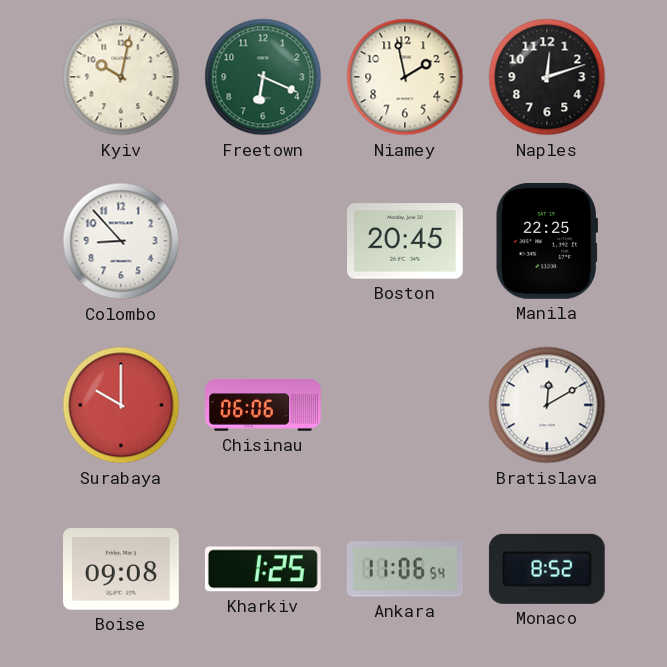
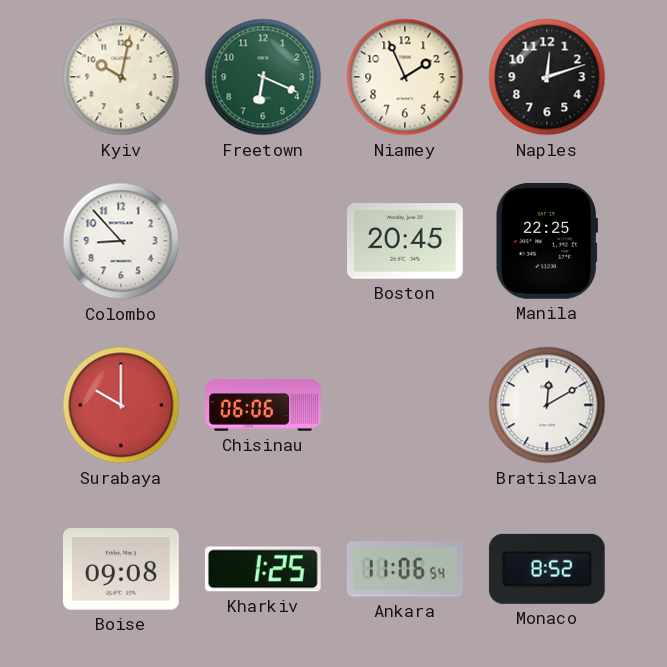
Niamey: 1:58 -> 1:56
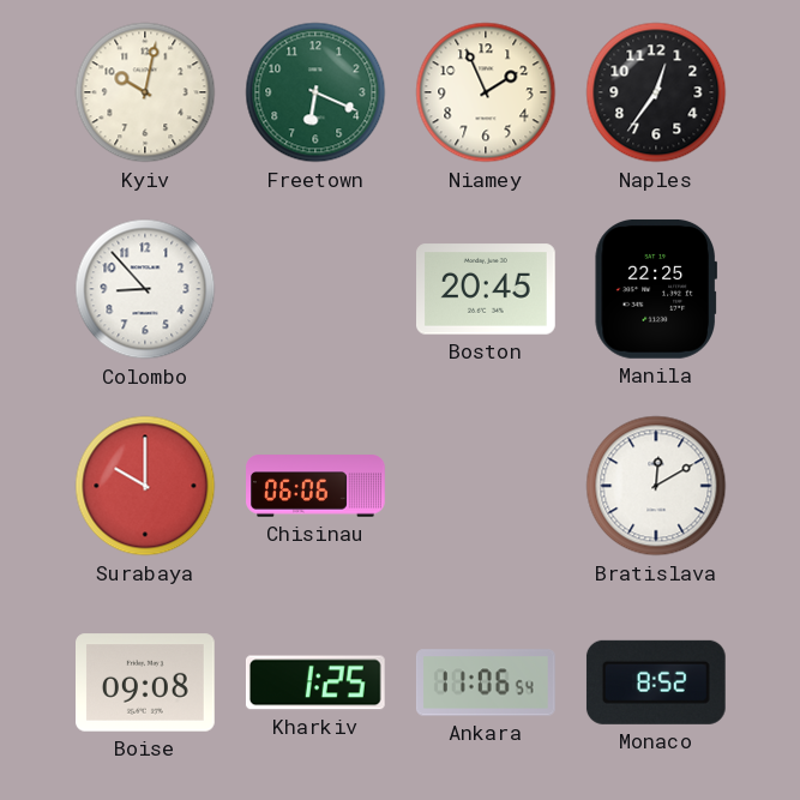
Naples: 12:12 -> 12:36
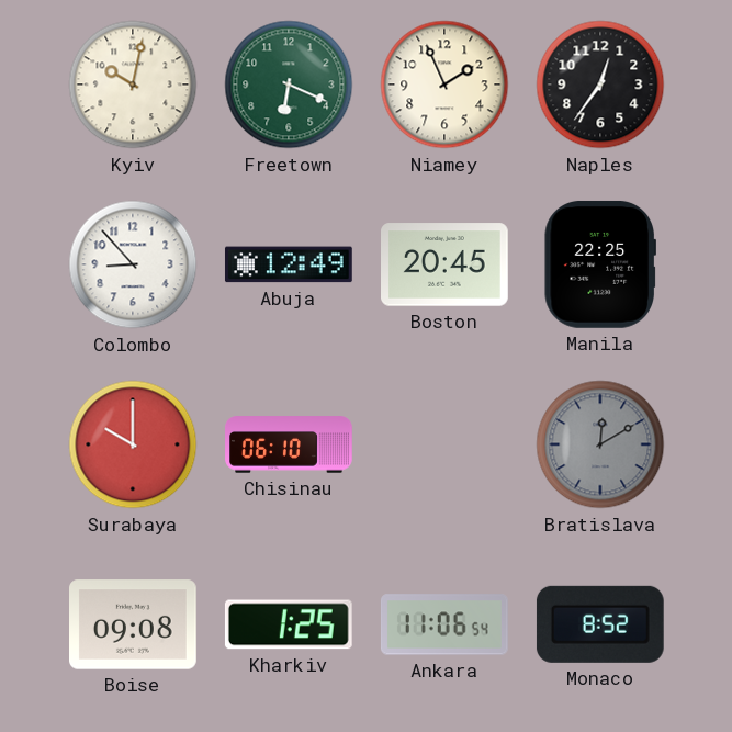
Abuja: none -> 12:49
Chisinau: 06:06 -> 06:10
Bratislava dial: white -> grey
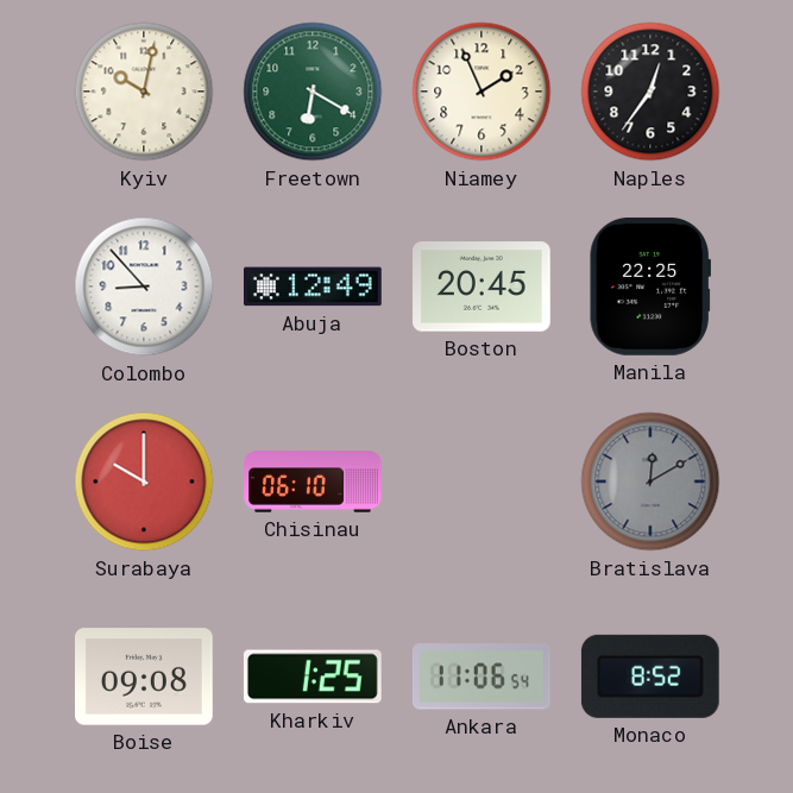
Freetown: 6:19 -> 6:20
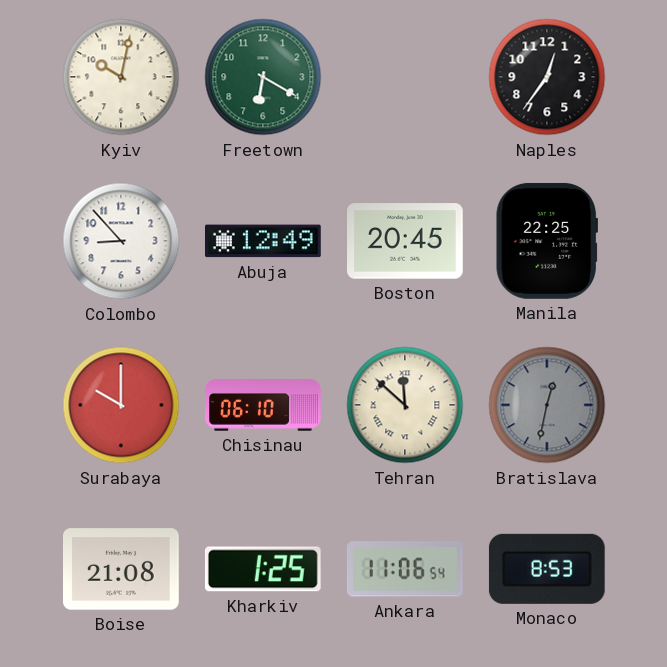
Niamey: 1:56 -> none
Tehran: none -> 11:52
Bratislava: 12:10 -> 12:32
Boise: 09:08 -> 21:08
Monaco: 8:52 -> 8:53
